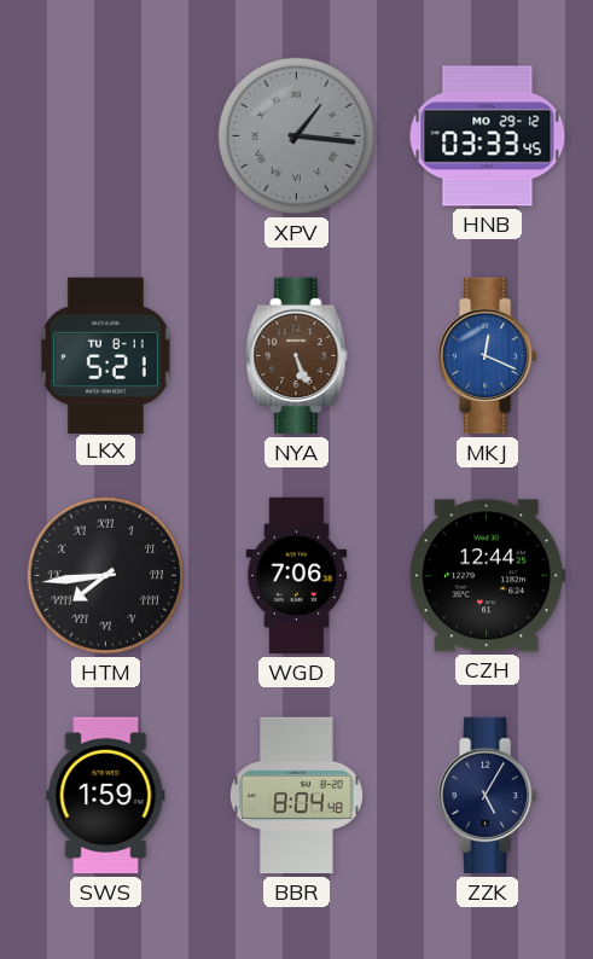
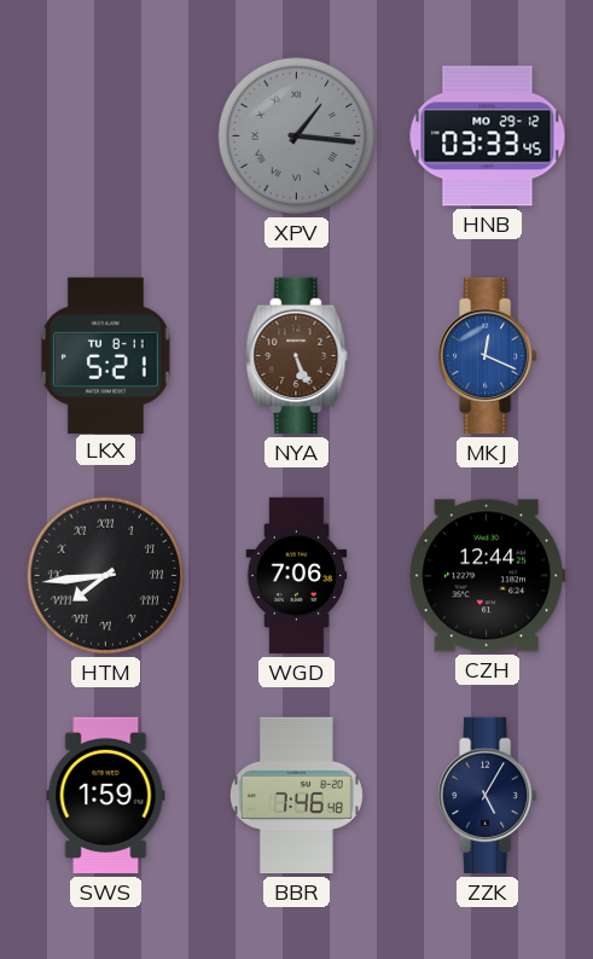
BBR: 8:04 -> 7:46
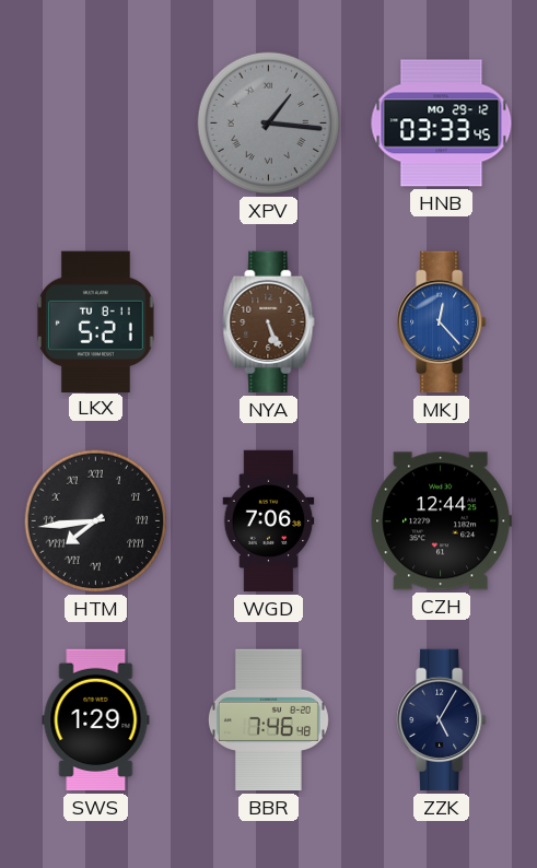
MKJ: 12:19 -> 12:23
SWS: 1:59 -> 1:29
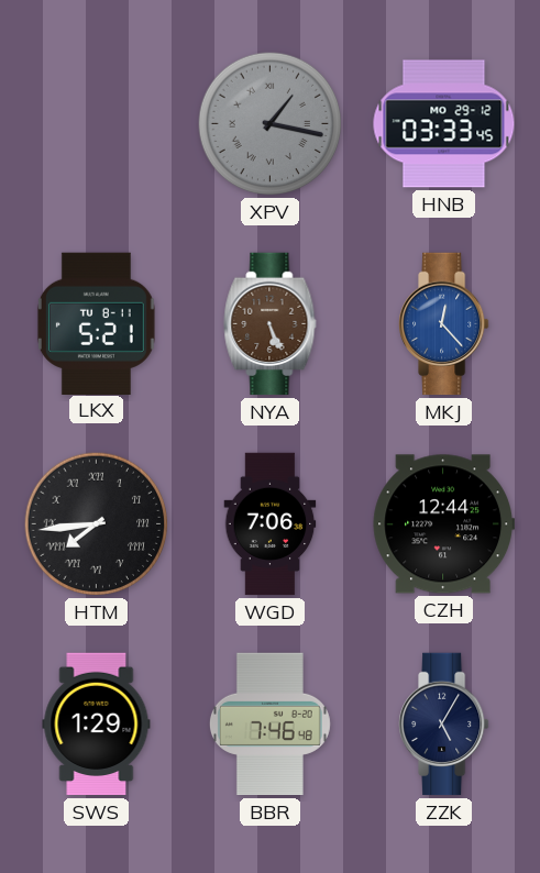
XPV: 1:16 -> 1:17
